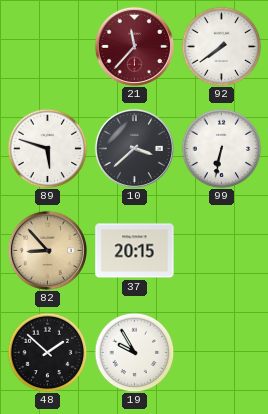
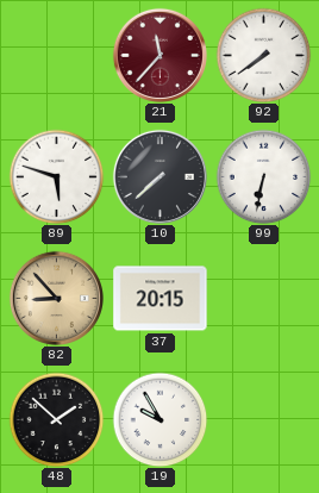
10: 3:38 -> 7:38
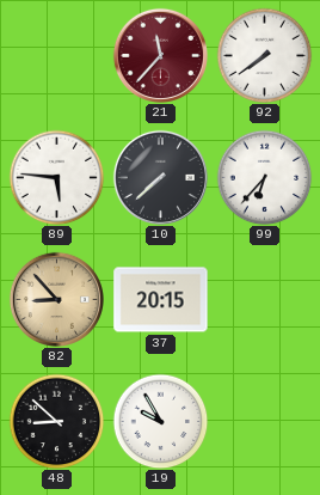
89: 5:48 -> 5:46
99: 6:32 -> 6:37
48: 1:52 -> 8:52
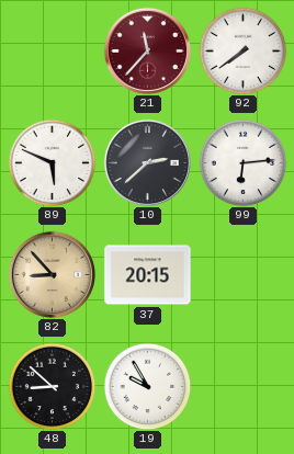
89: 5:46 -> 5:49
10: 7:38 -> 2:38
99: 6:37 -> 6:14
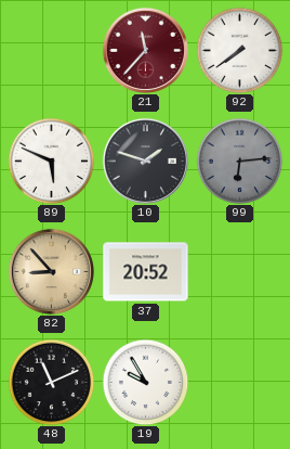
10: 2:38 -> 1:48
99 dial: white -> grey
37: 20:15 -> 20:52
48: 8:52 -> 11:11
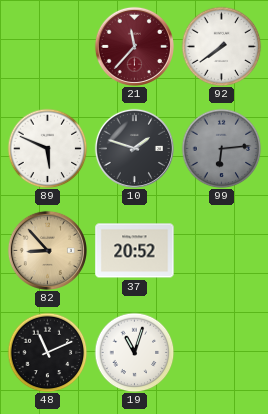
19: 9:55 -> 11:03
